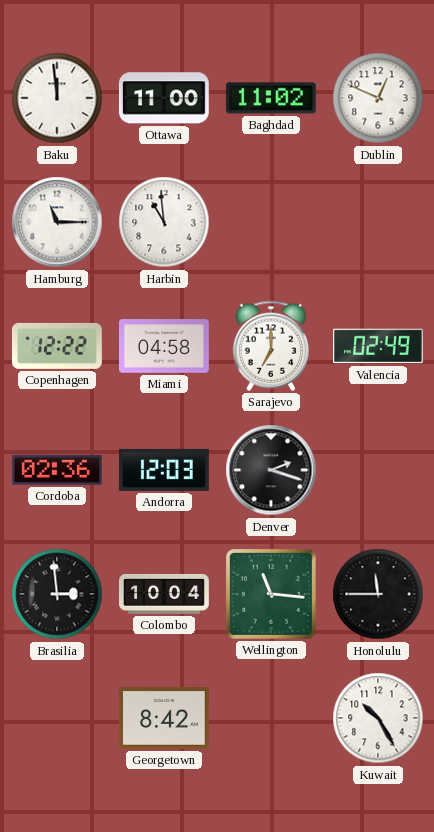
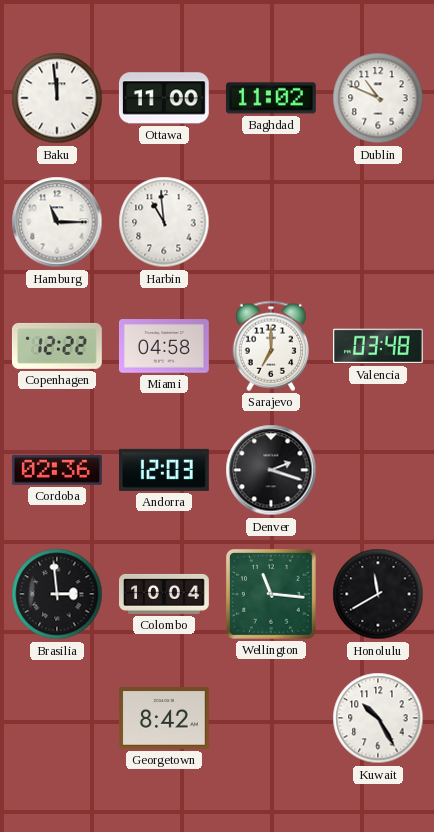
Dublin: 12:49 -> 10:49
Valencia: 02:49 -> 03:48
Honolulu: 11:45 -> 11:40
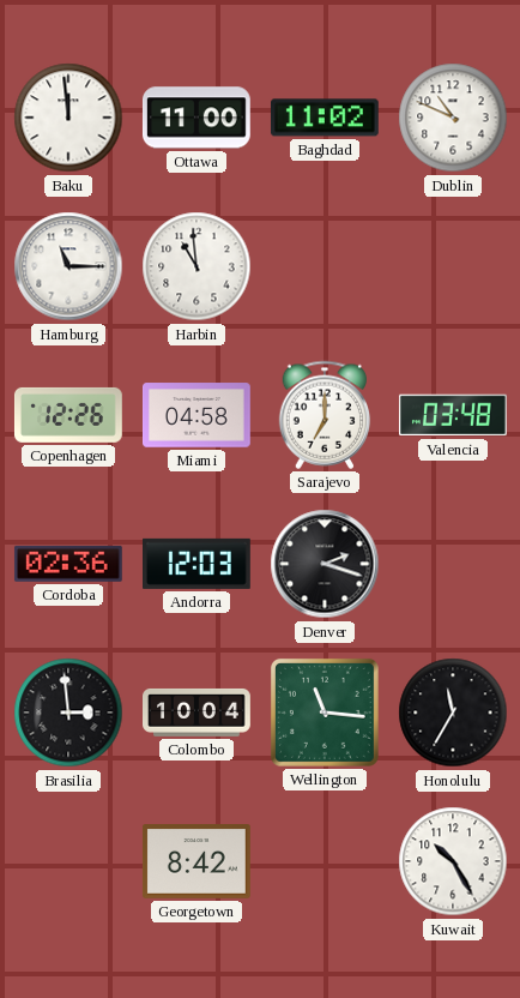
Copenhagen: 12:22 -> 12:26
Honolulu: 11:40 -> 11:35
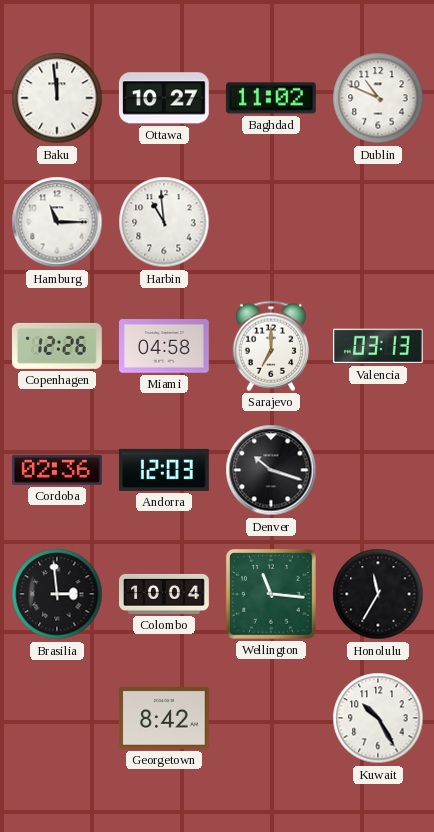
Ottawa: 11:00 -> 10:27
Valencia: 03:48 -> 03:13
Denver: 2:18 -> 10:18
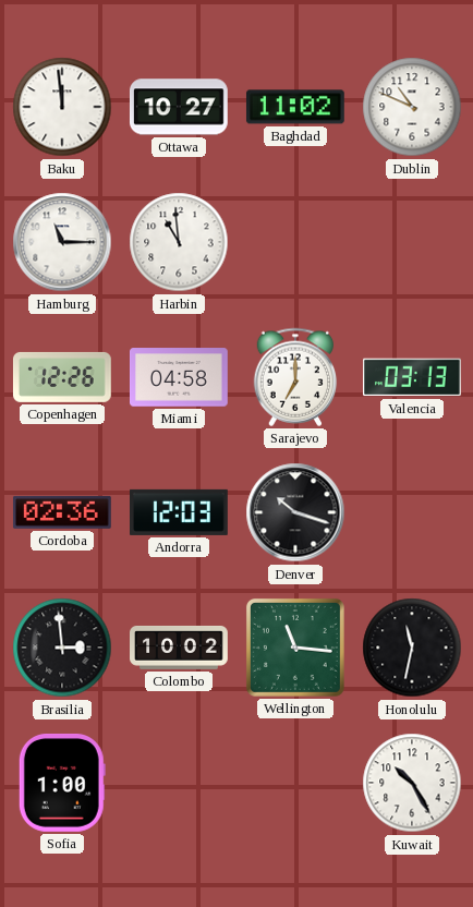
Colombo: 10:04 -> 10:02
Honolulu: 11:35 -> 11:32
Sofia: none -> 1:00
Georgetown: 8:42 -> none
